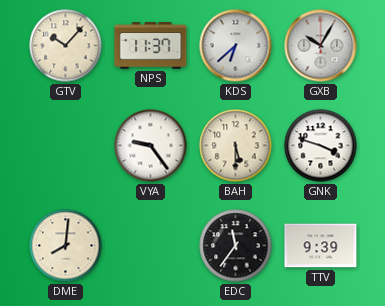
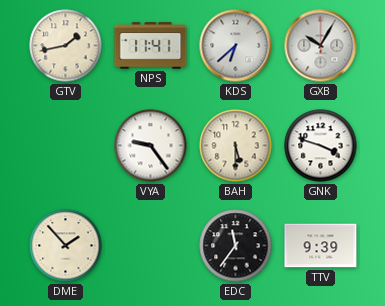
GTV: 10:07 -> 1:43
NPS: 11:37 -> 11:41
DME: 8:01 -> 1:53
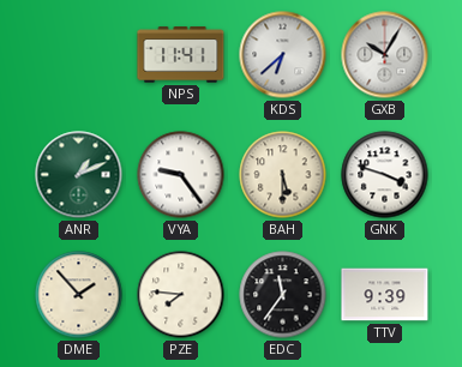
GTV: 1:43 -> none
ANR: none -> 1:11
PZE: none -> 7:46
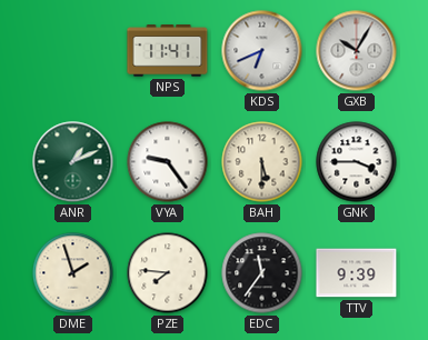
KDS: 6:38 -> 6:41
GNK: 3:48 -> 3:45
DME: 1:53 -> 1:57
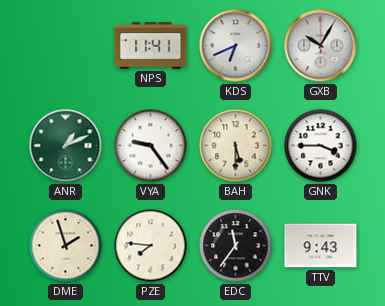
TTV: 9:39 -> 9:43
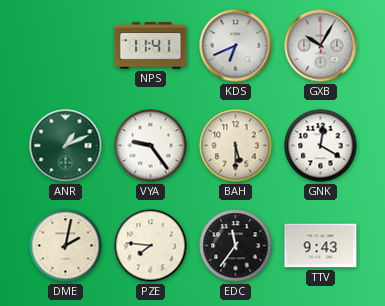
GNK: 3:45 -> 12:20
DME: 1:57 -> 2:02
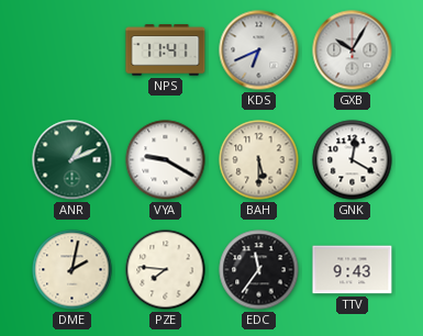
VYA: 9:24 -> 9:20
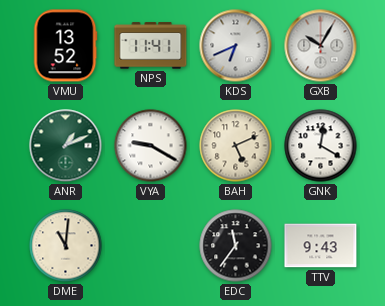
VMU: none -> 13:52
BAH: 5:30 -> 5:11
DME: 2:02 -> 11:01
PZE: 7:46 -> none
